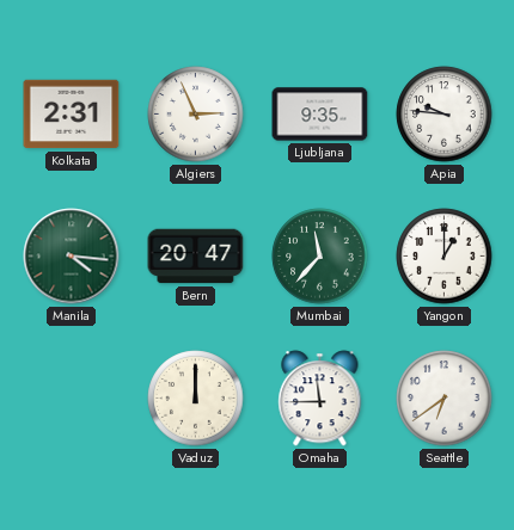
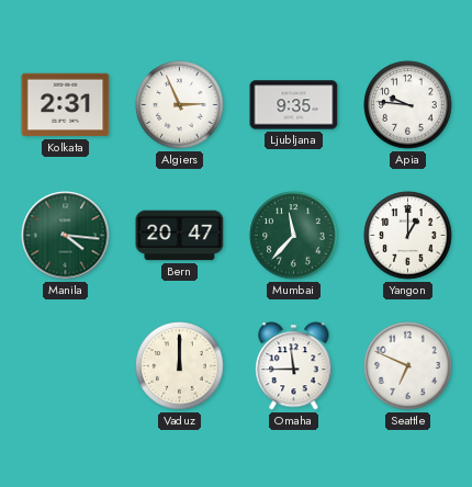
Seattle: 6:39 -> 6:49
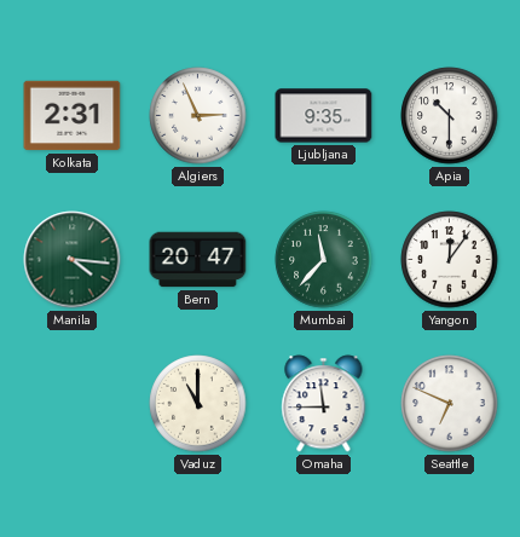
Apia: 9:46 -> 10:30
Yangon: 1:00 -> 12:06
Vaduz: 12:00 -> 11:00
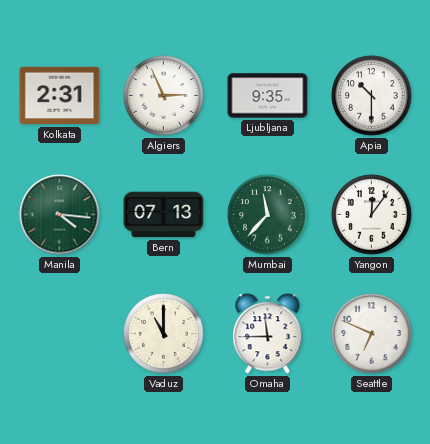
Bern: 20:47 -> 07:13
